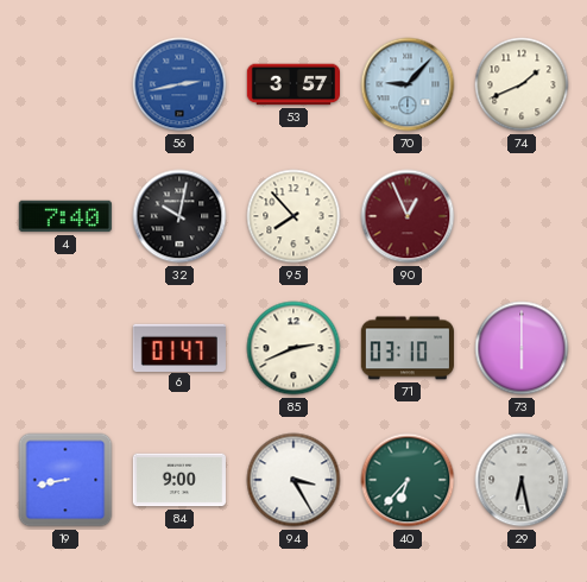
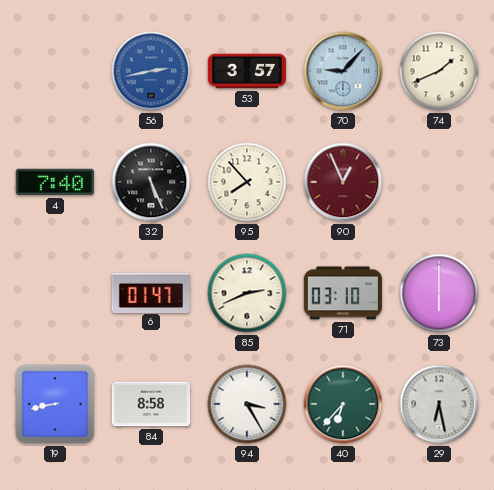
32: 10:02 -> 5:26
84: 9:00 -> 8:58
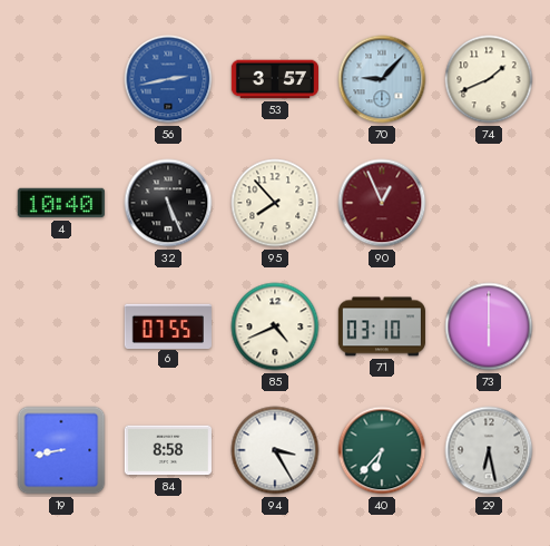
4: 7:40 -> 10:40
6: 01:47 -> 07:55
85: 2:41 -> 4:41
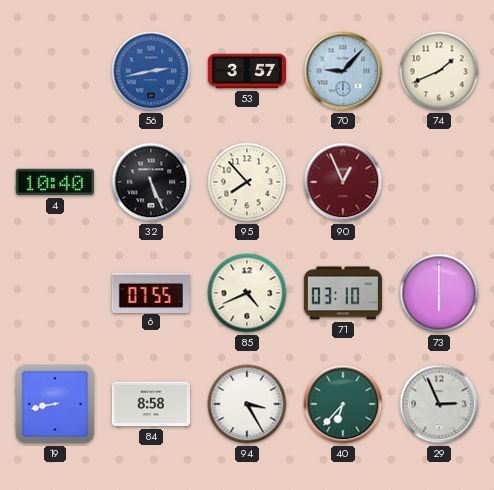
29: 6:28 -> 2:56
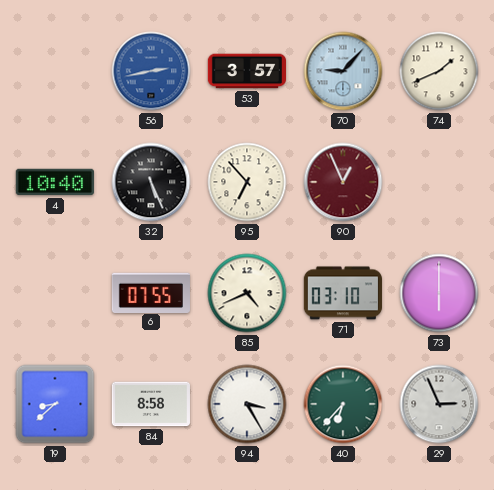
95: 7:53 -> 6:53
19: 8:43 -> 8:38
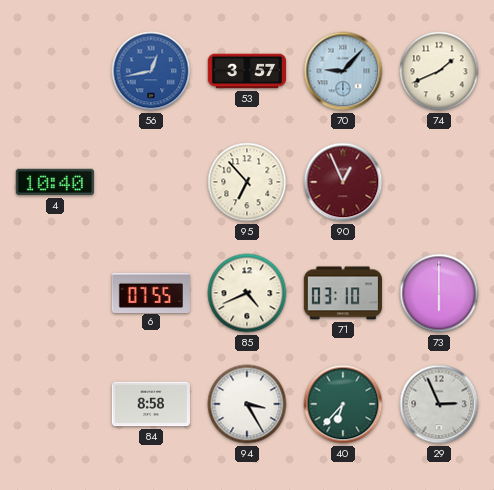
56: 2:43 -> 12:43
32: 5:26 -> none
19: 8:38 -> none
